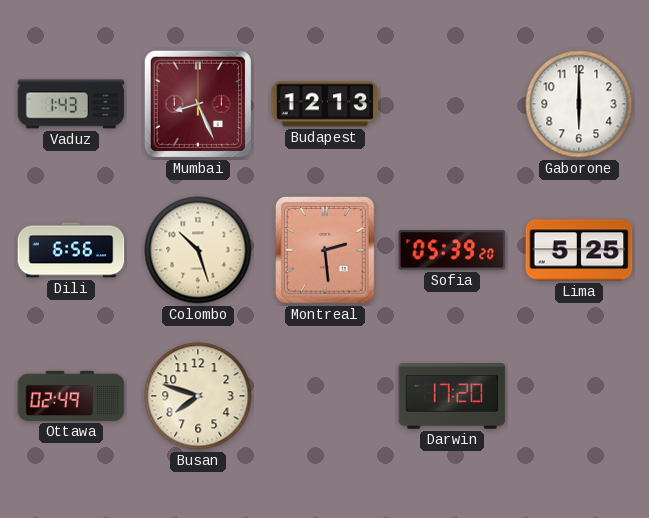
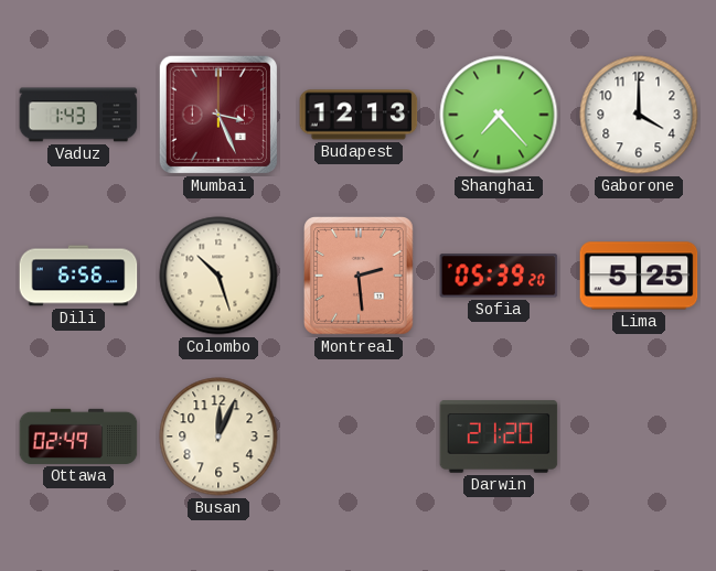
Mumbai: 8:26 -> 3:26
Shanghai: none -> 7:23
Gaborone: 6:00 -> 4:00
Busan: 7:48 -> 12:04
Darwin: 17:20 -> 21:20
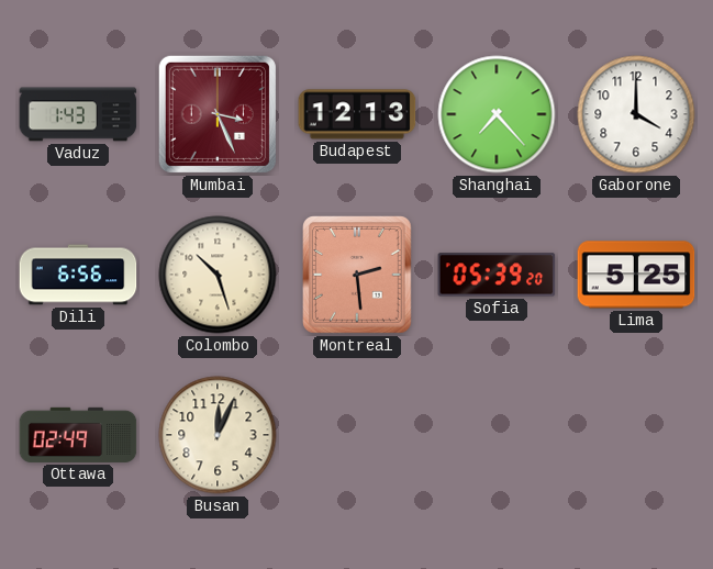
Darwin: 21:20 -> none
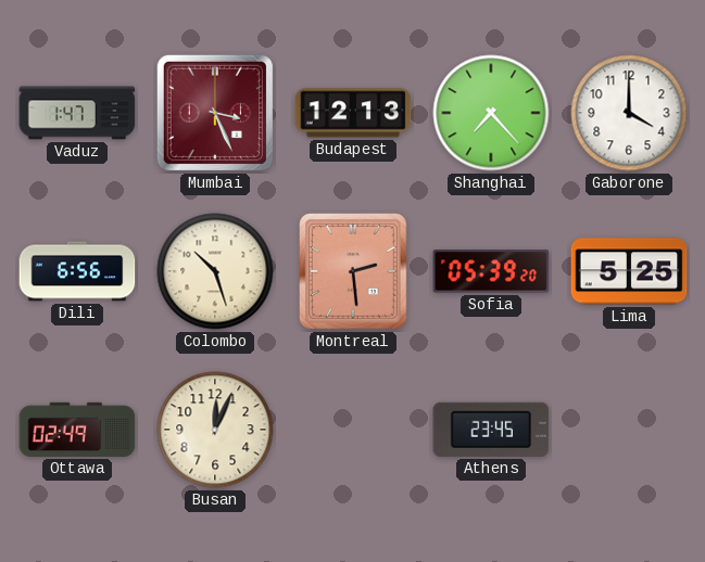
Vaduz: 1:43 -> 1:47
Athens: none -> 23:45
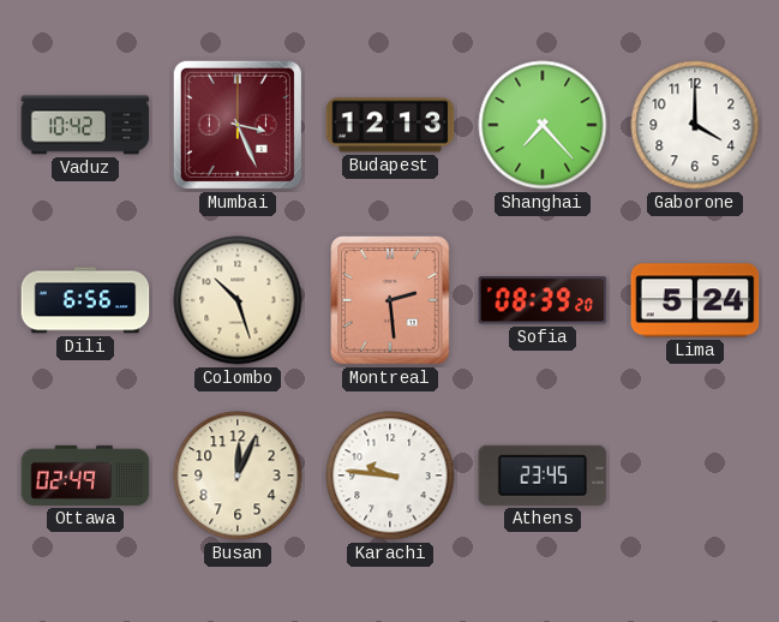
Vaduz: 1:47 -> 10:42
Sofia: 05:39 -> 08:39
Lima: 5:25 -> 5:24
Karachi: none -> 9:46
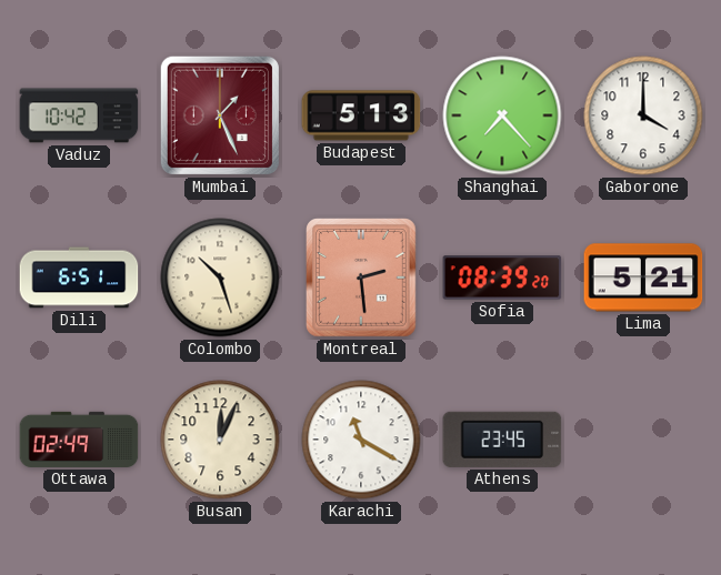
Mumbai: 3:26 -> 1:26
Budapest: 12:13 -> 5:13
Dili: 6:56 -> 6:51
Lima: 5:24 -> 5:21
Karachi: 9:46 -> 11:20
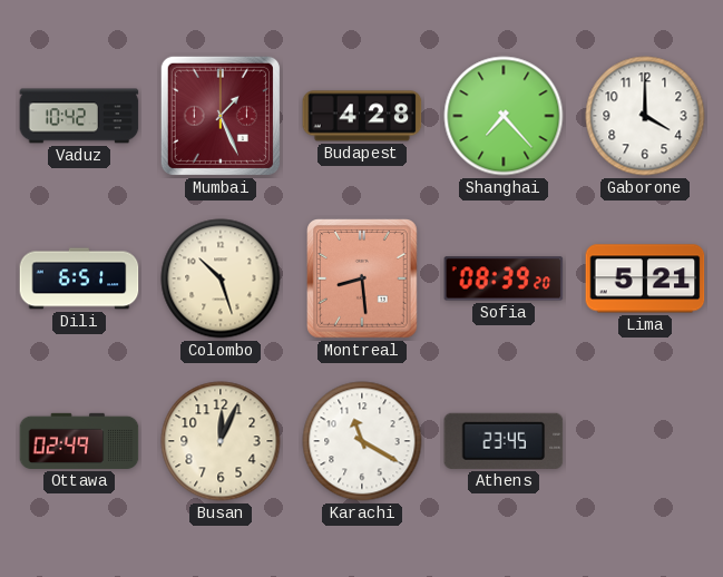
Budapest: 5:13 -> 4:28
Montreal: 2:29 -> 8:29
